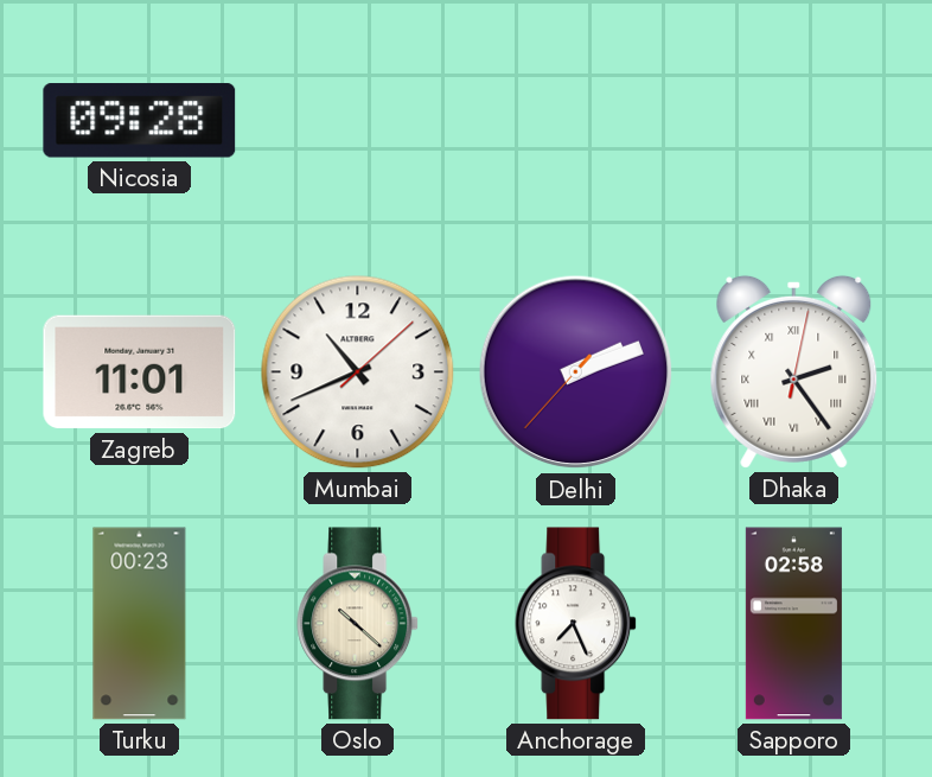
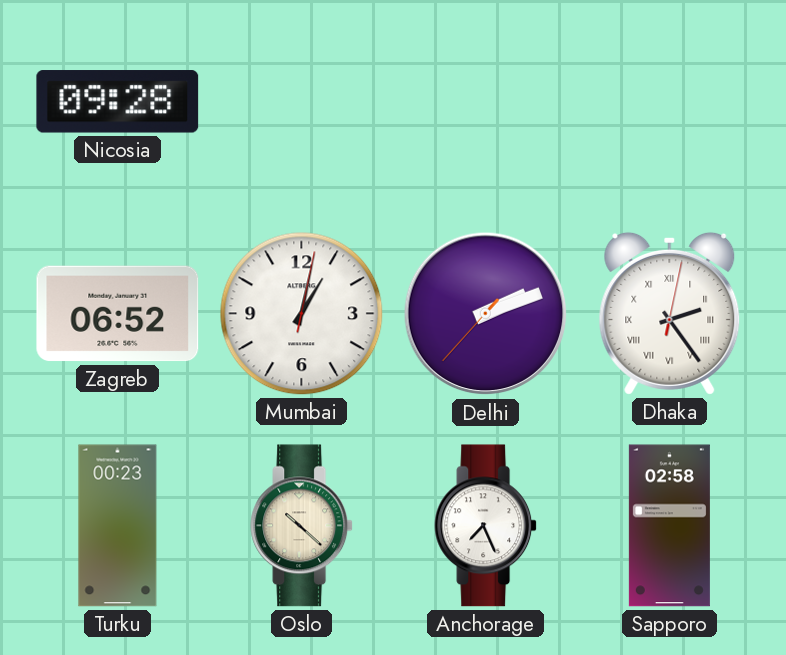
Zagreb: 11:01 -> 06:52
Mumbai: 10:41 -> 1:02
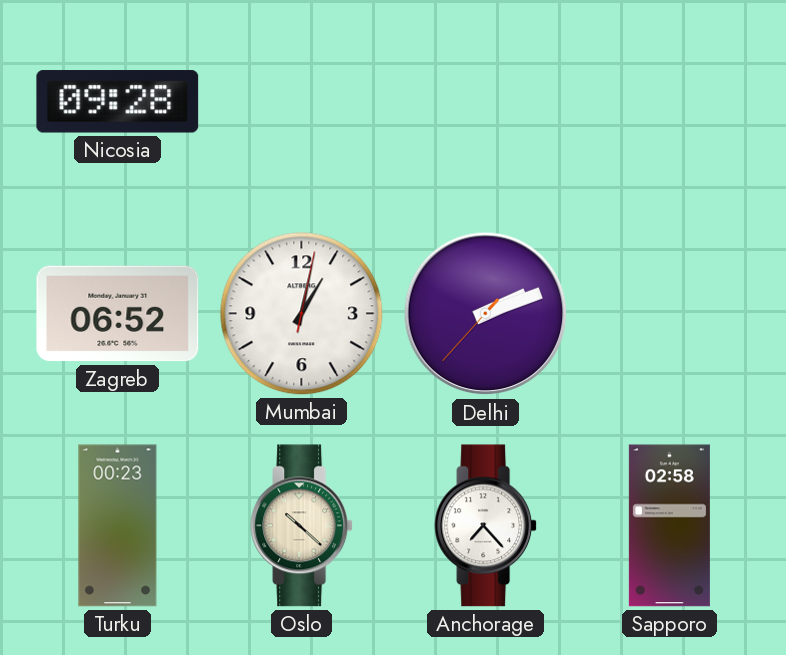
Dhaka: 2:24 -> none
Anchorage: 7:26 -> 7:23
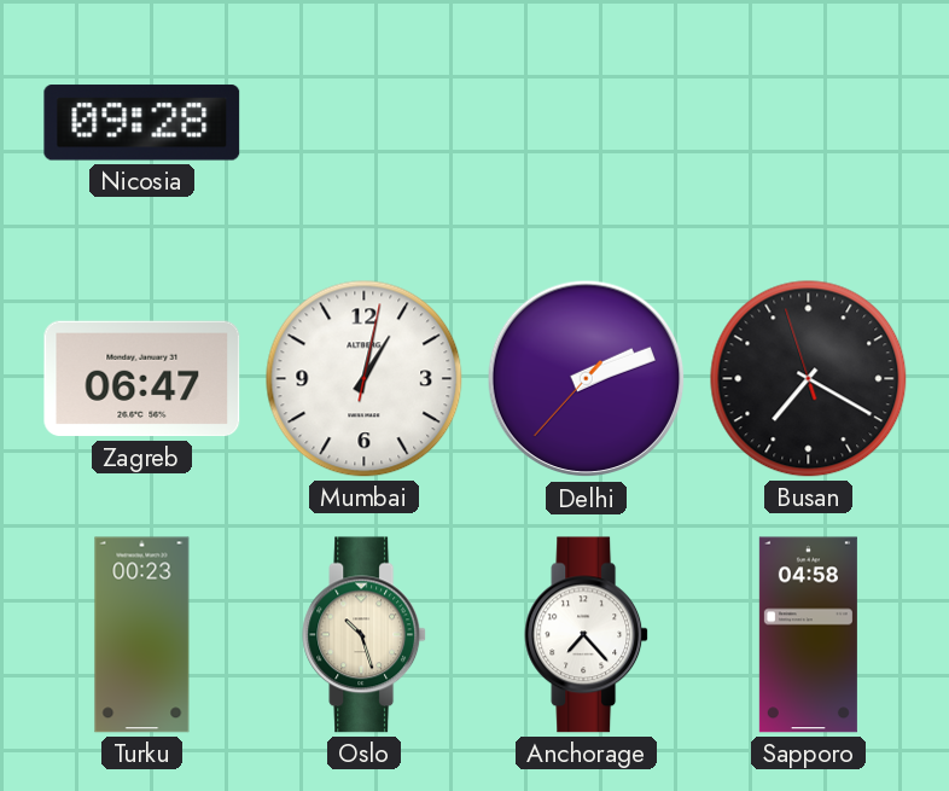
Zagreb: 06:52 -> 06:47
Busan: none -> 7:19
Oslo: 10:22 -> 10:27
Sapporo: 02:58 -> 04:58
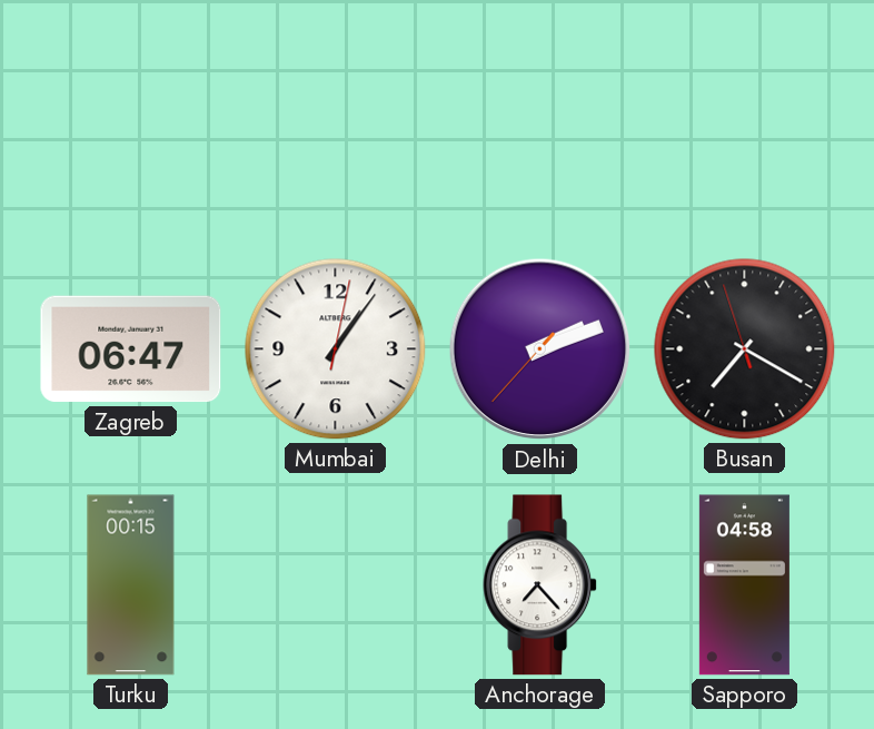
Nicosia: 09:28 -> none
Mumbai: 1:02 -> 1:06
Turku: 00:23 -> 00:15
Oslo: 10:27 -> none
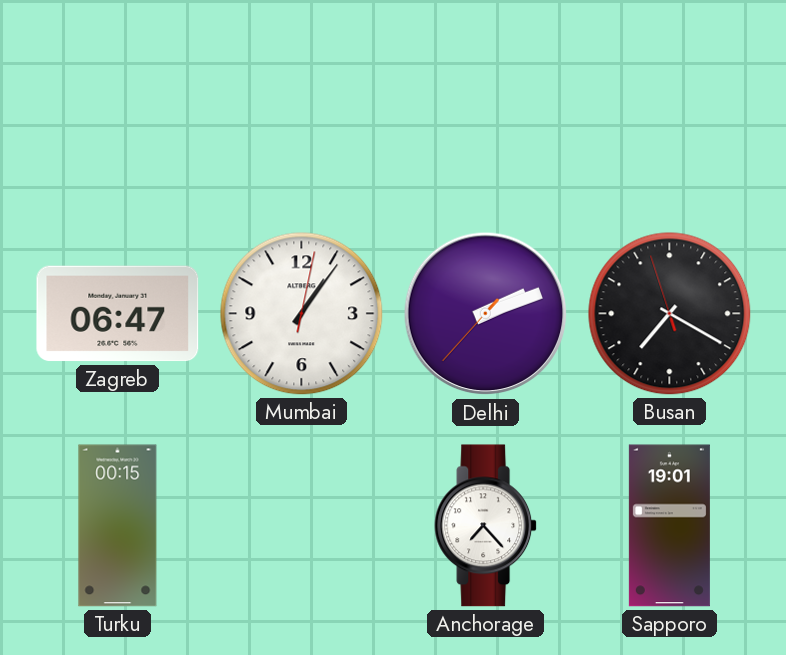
Sapporo: 04:58 -> 19:01
